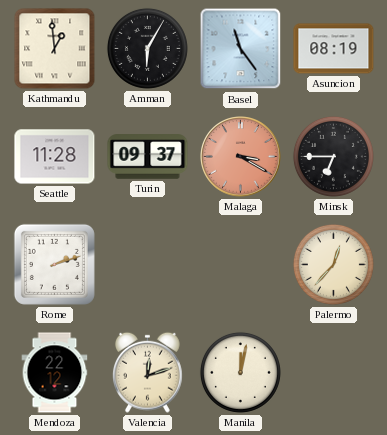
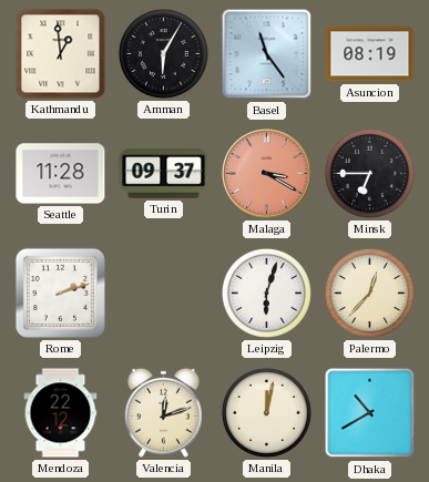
Leipzig: none -> 6:03
Dhaka: none -> 10:40
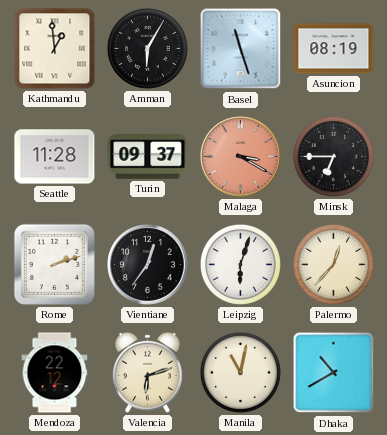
Basel: 11:24 -> 11:27
Vientiane: none -> 12:36
Valencia: 12:12 -> 6:12
Manila: 12:02 -> 11:02
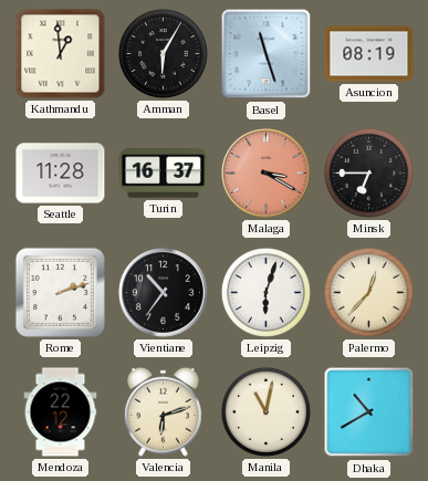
Turin: 09:37 -> 16:37
Vientiane: 12:36 -> 10:36
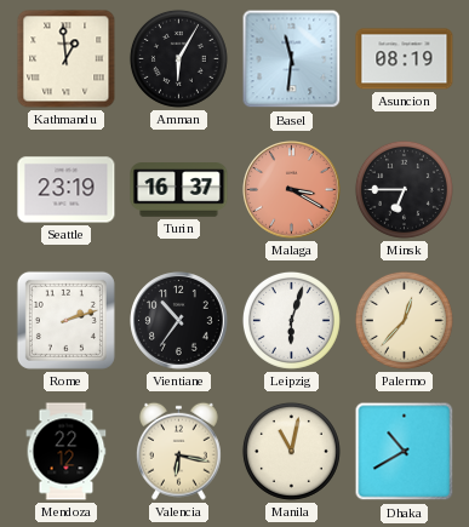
Basel: 11:27 -> 11:31
Seattle: 11:28 -> 23:19
Valencia: 6:12 -> 6:17
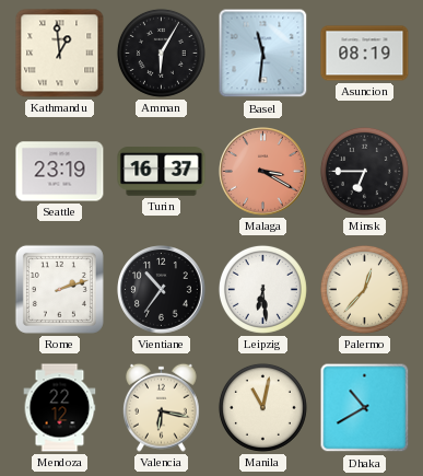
Leipzig: 6:03 -> 6:29
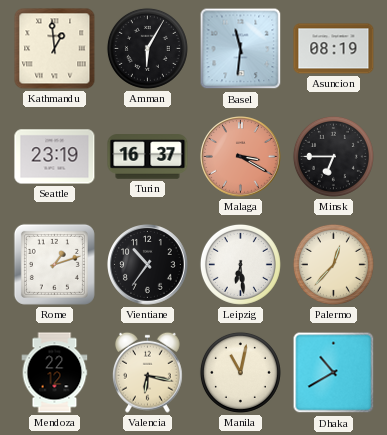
Rome: 2:12 -> 1:12
